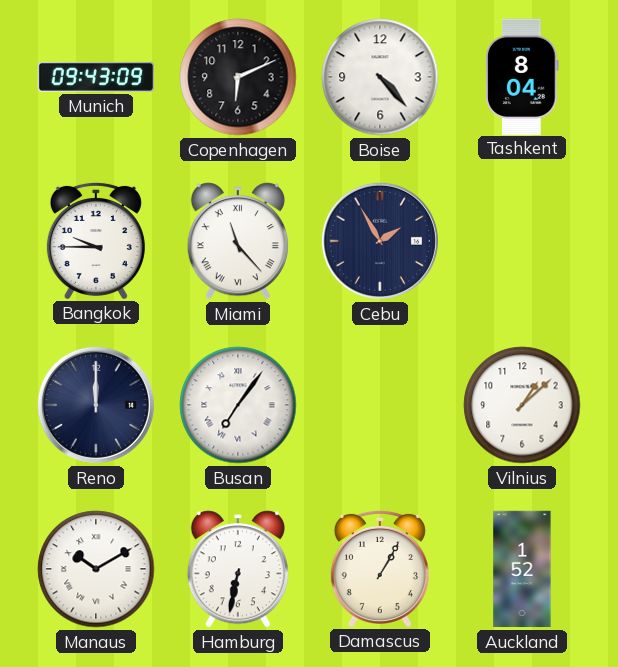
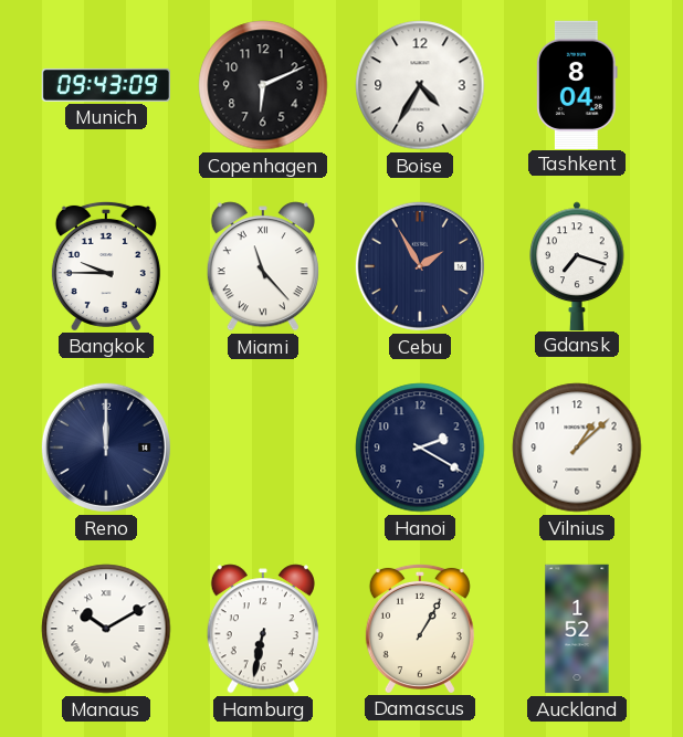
Boise: 4:23 -> 4:35
Gdansk: none -> 7:18
Busan: 7:06 -> none
Hanoi: none -> 2:20
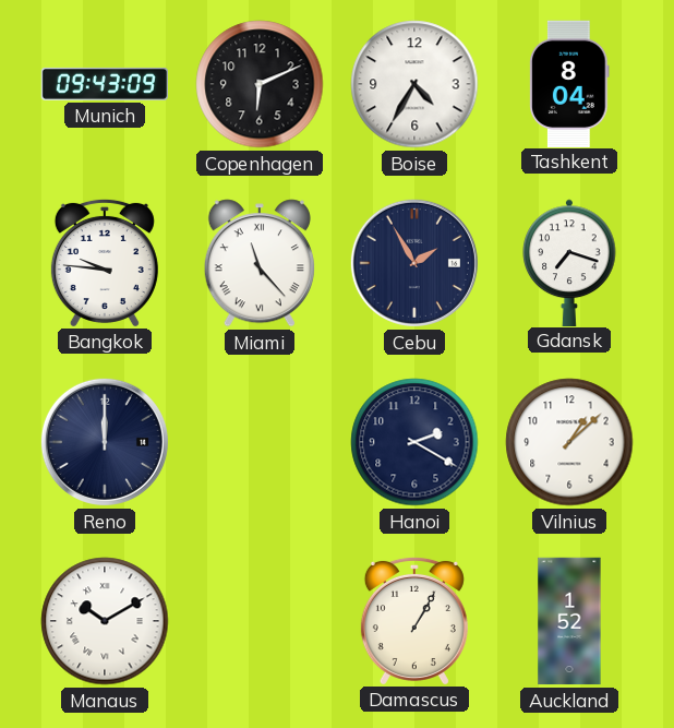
Bangkok: 9:45 -> 9:46
Hamburg: 6:32 -> none
